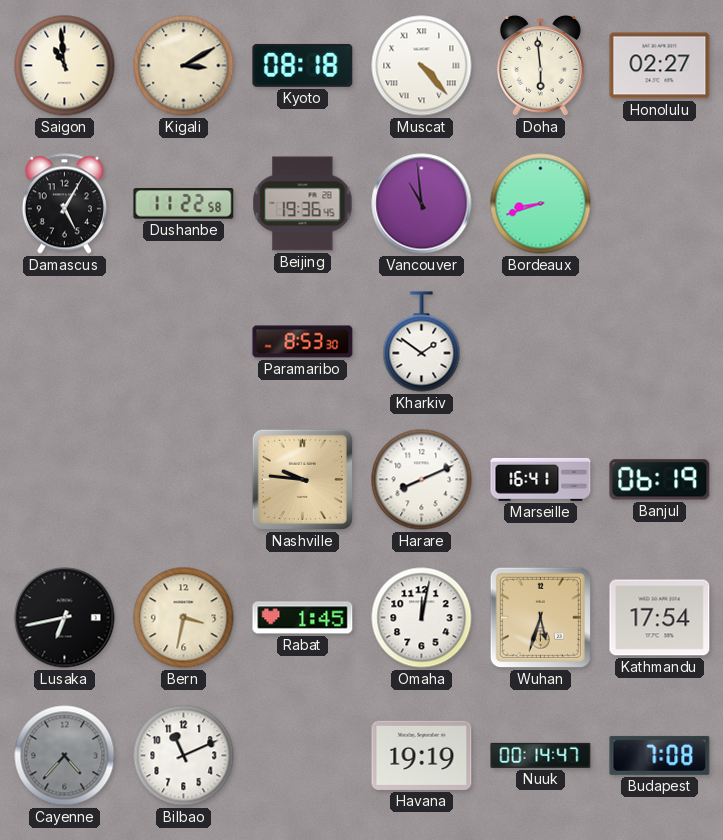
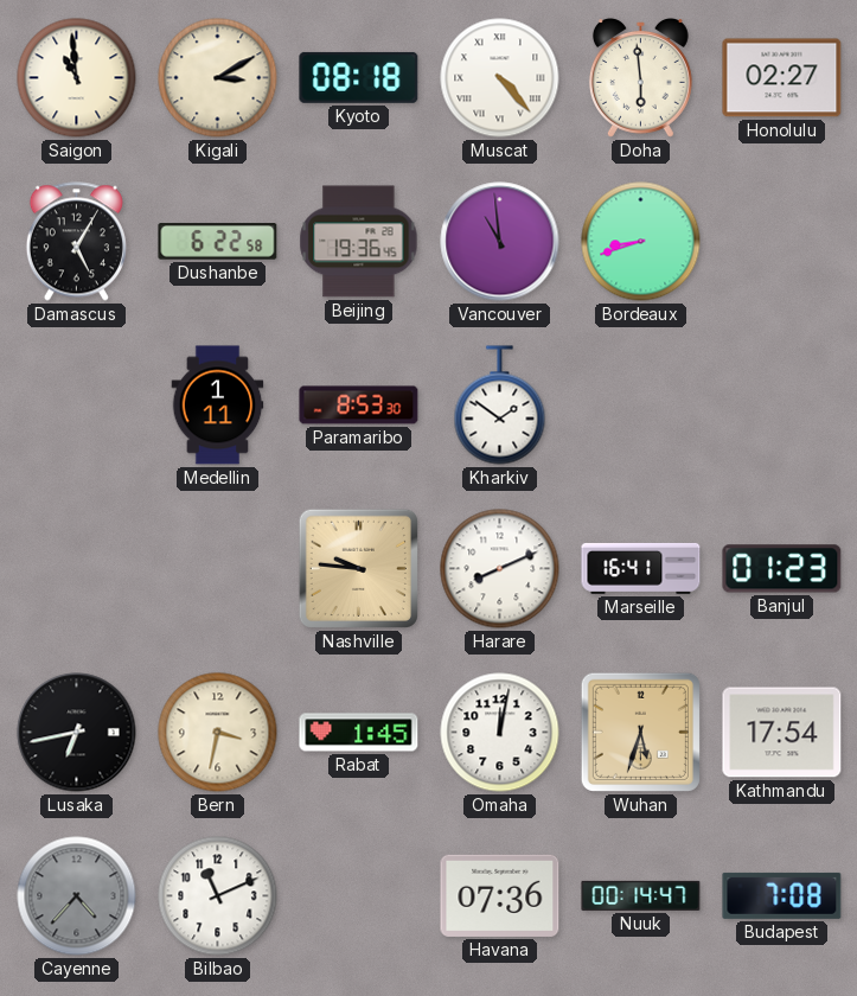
Dushanbe: 11:22 -> 6:22
Medellin: none -> 1:11
Banjul: 06:19 -> 01:23
Havana: 19:19 -> 07:36
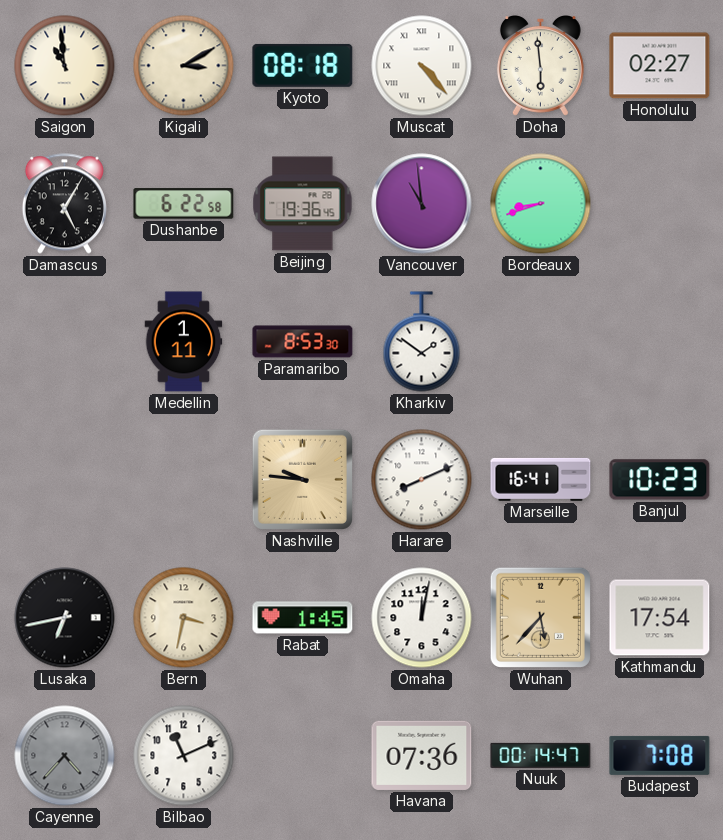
Banjul: 01:23 -> 10:23
Wuhan: 5:33 -> 5:37
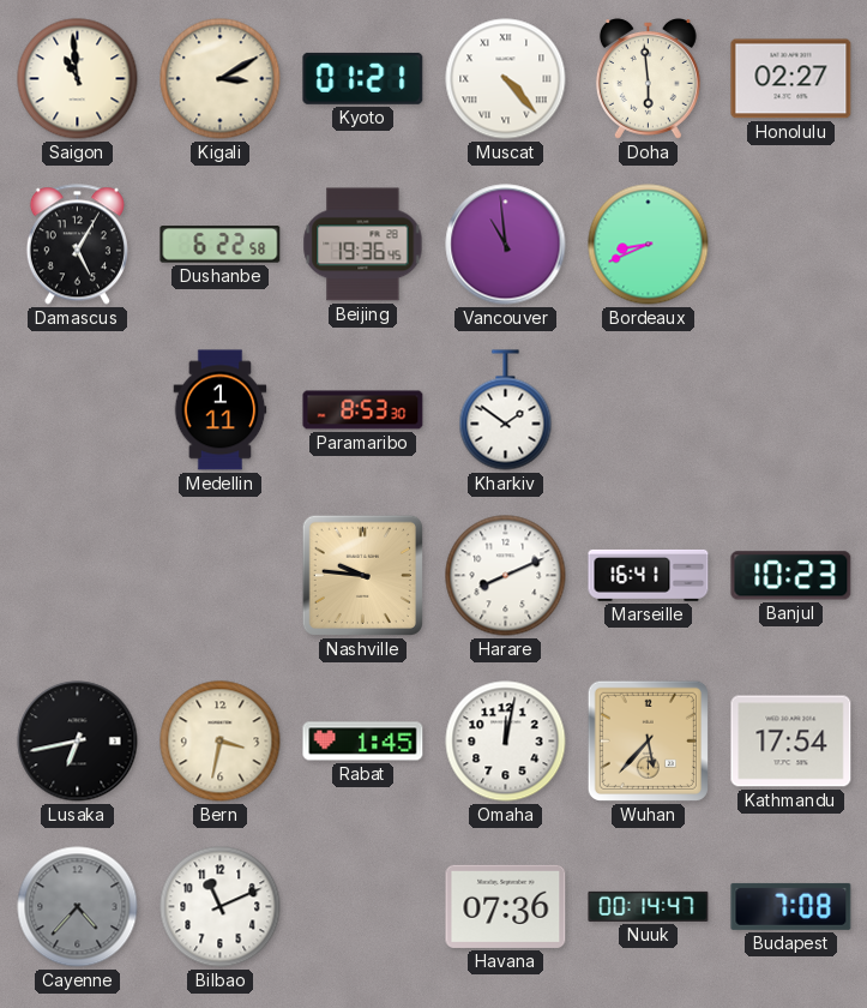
Kyoto: 08:18 -> 01:21
Bordeaux: 8:42 -> 8:41
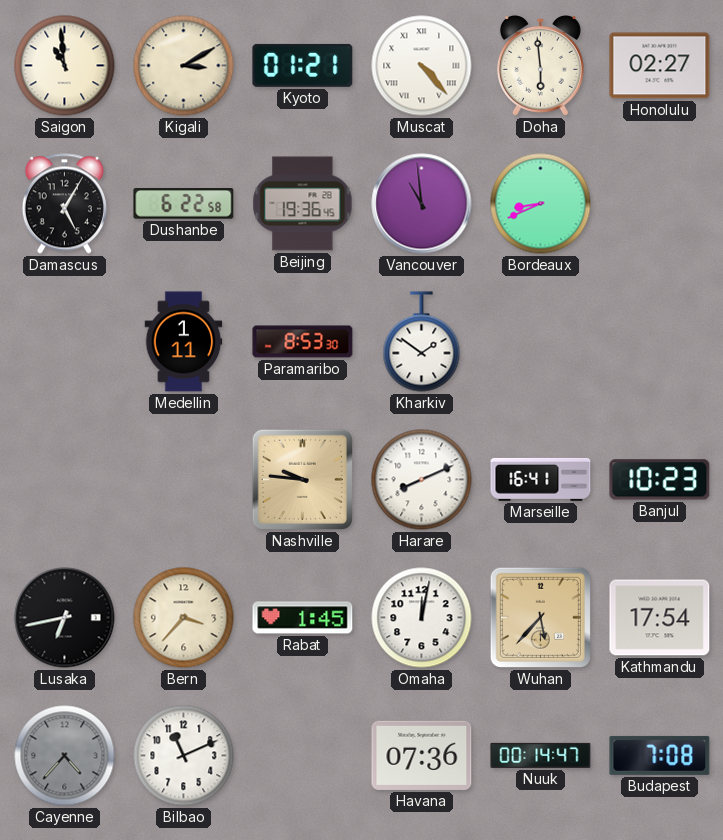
Bern: 3:32 -> 3:37
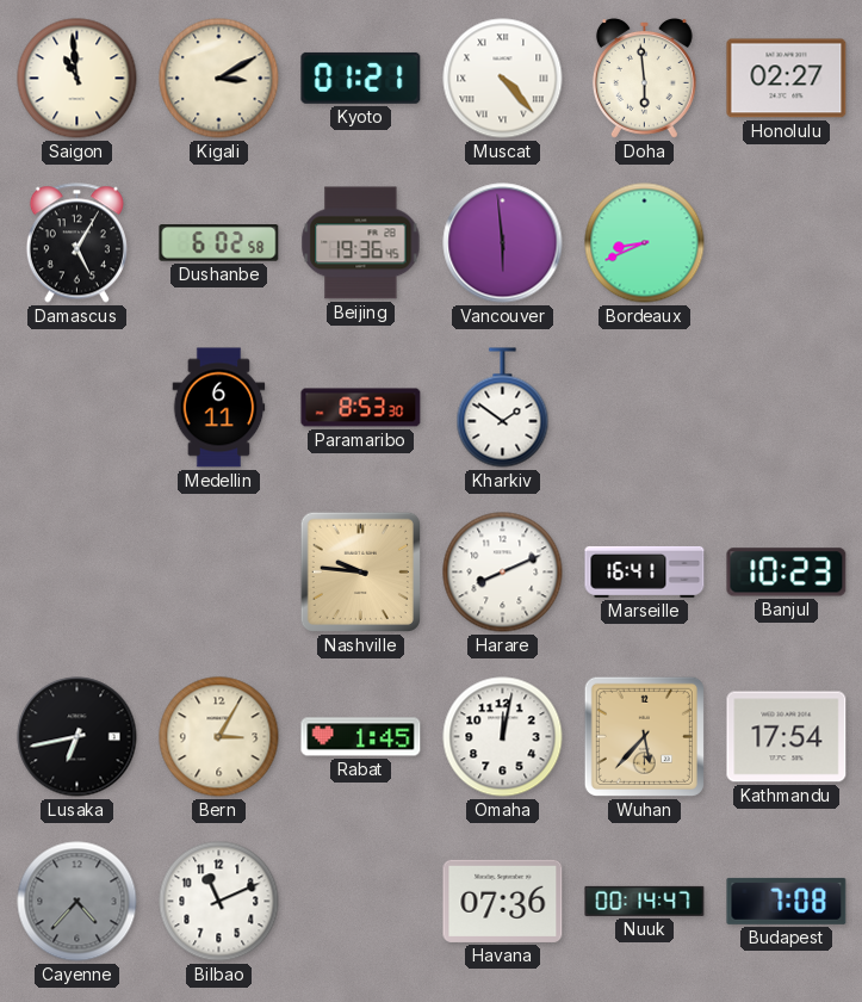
Dushanbe: 6:22 -> 6:02
Vancouver: 10:59 -> 5:59
Medellin: 1:11 -> 6:11
Bern: 3:37 -> 3:05
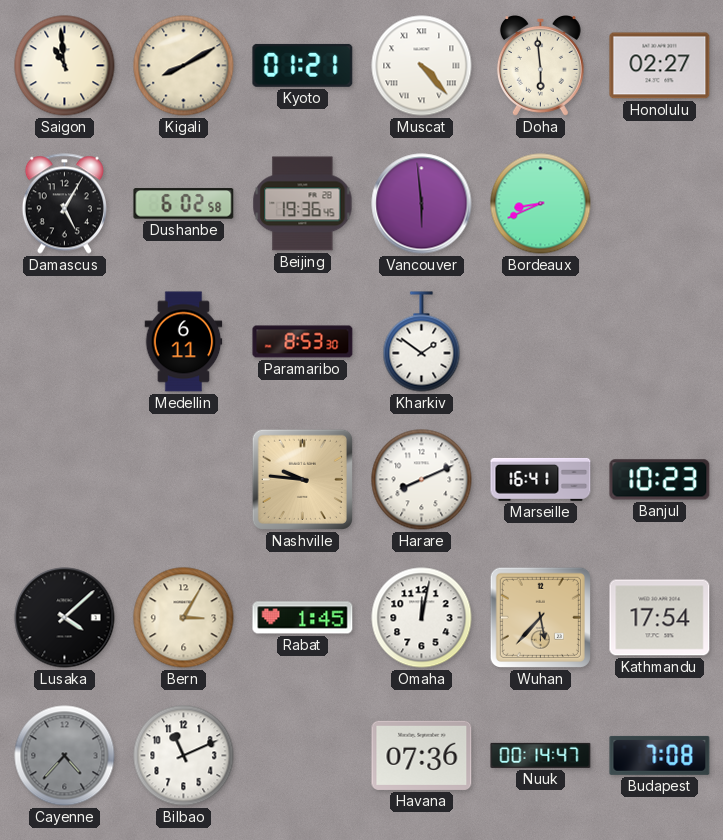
Kigali: 3:10 -> 8:10
Lusaka: 6:43 -> 4:08
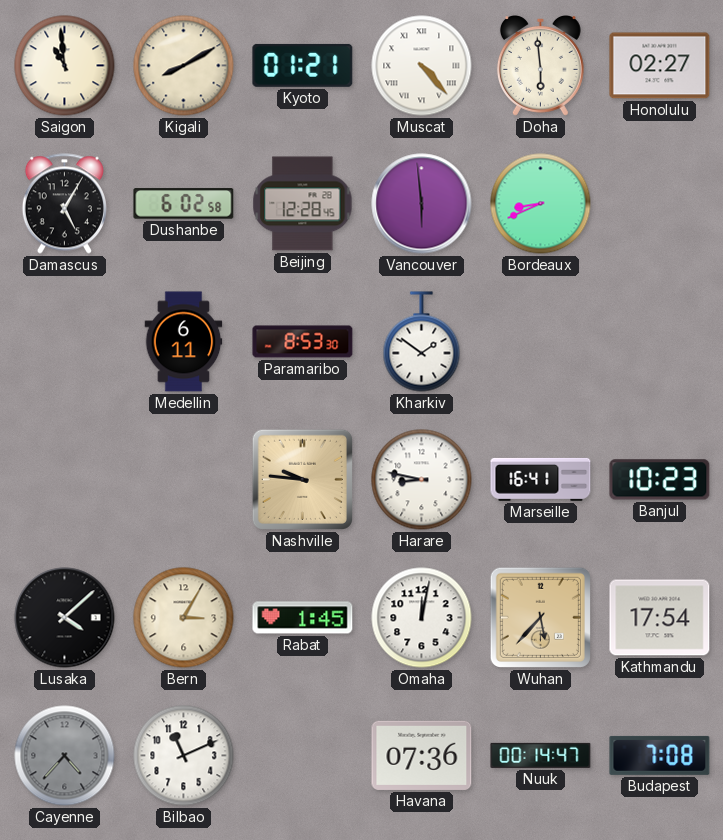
Beijing: 19:36 -> 12:28
Harare: 8:11 -> 8:47
